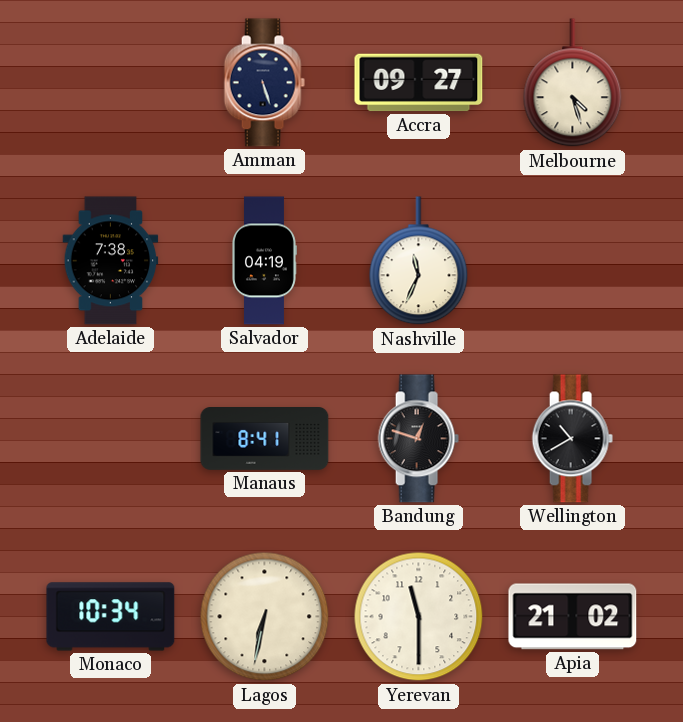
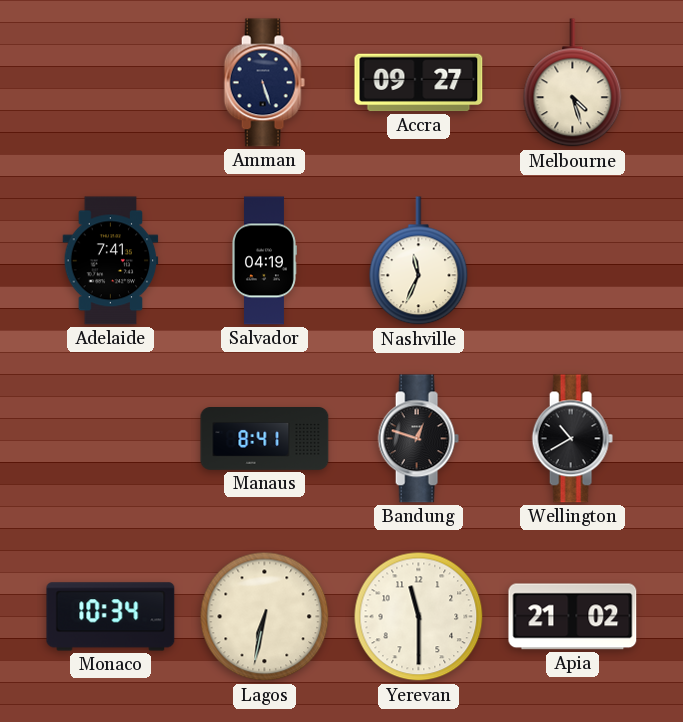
Adelaide: 7:38 -> 7:41
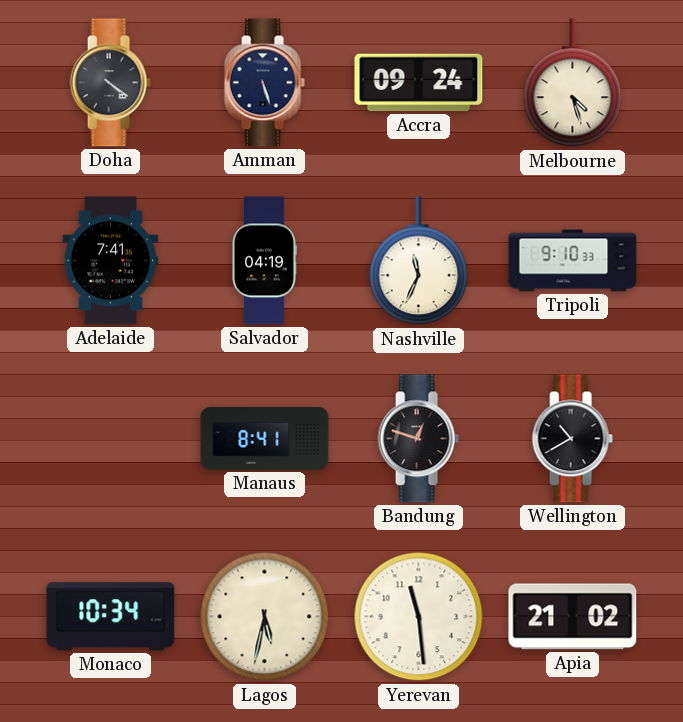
Doha: none -> 4:21
Accra: 09:27 -> 09:24
Tripoli: none -> 9:10
Lagos: 6:32 -> 5:32
Yerevan: 11:30 -> 11:29
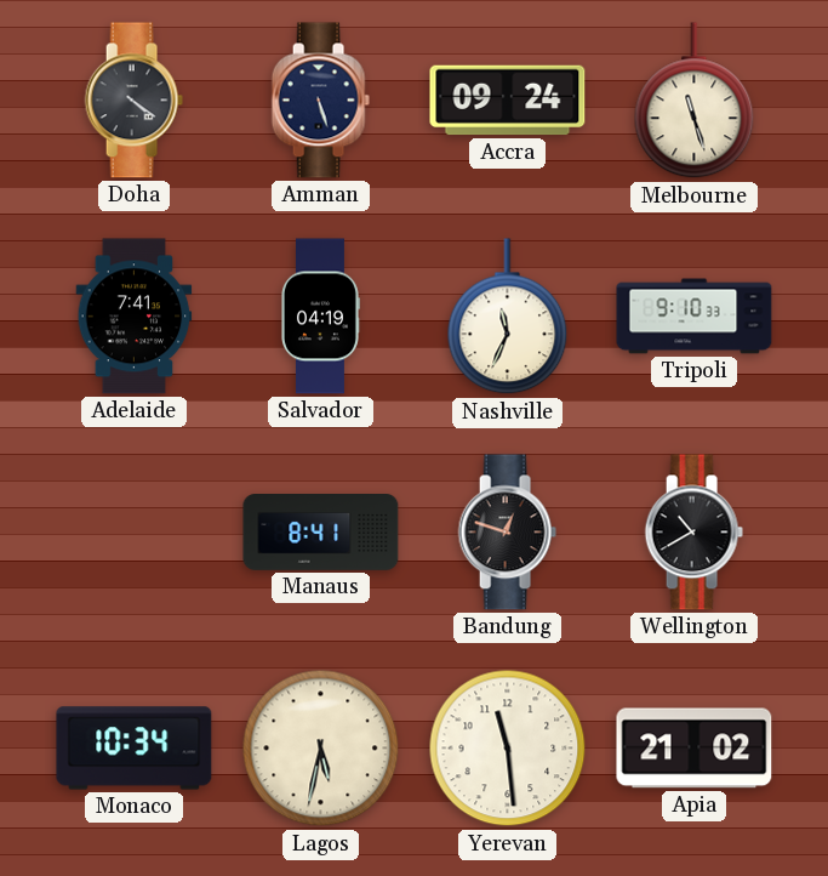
Melbourne: 4:27 -> 11:27
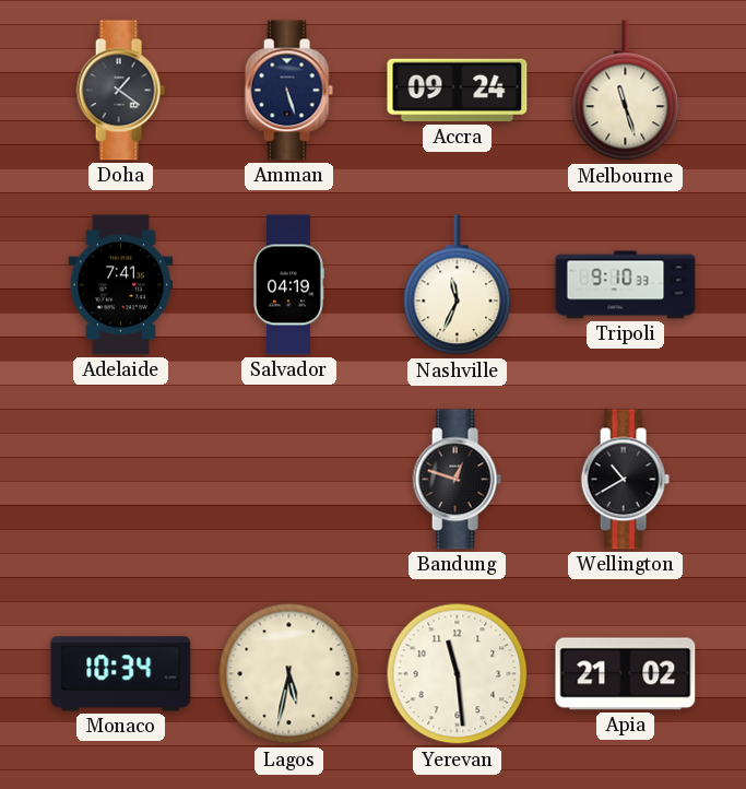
Doha: 4:21 -> 1:21
Manaus: 8:41 -> none
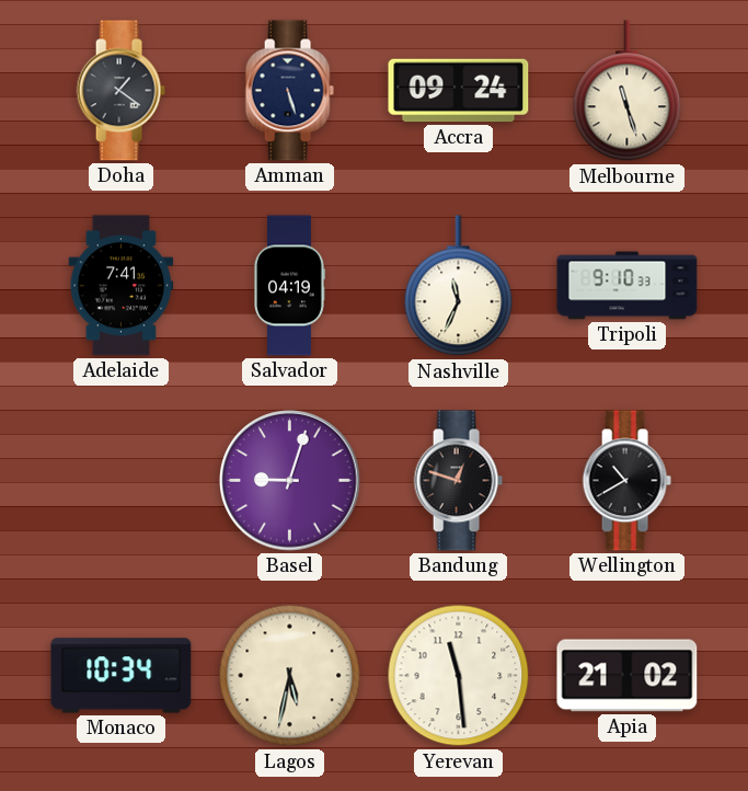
Basel: none -> 9:03
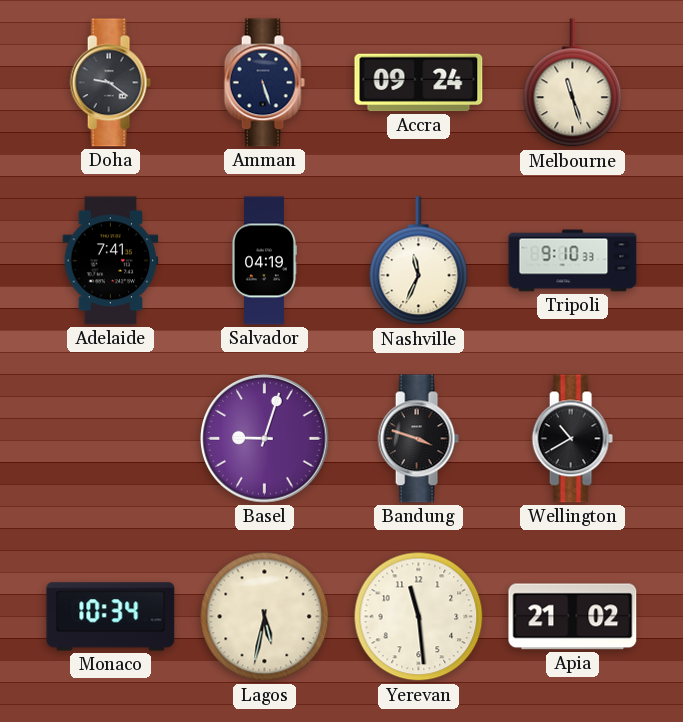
Doha: 1:21 -> 9:21
Bandung: 12:48 -> 3:48
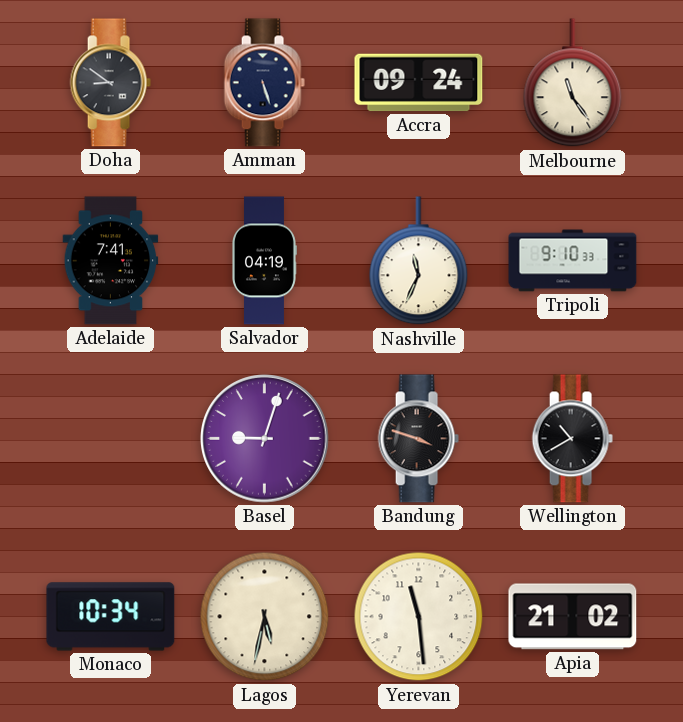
Doha: 9:21 -> 8:51
Melbourne: 11:27 -> 11:24
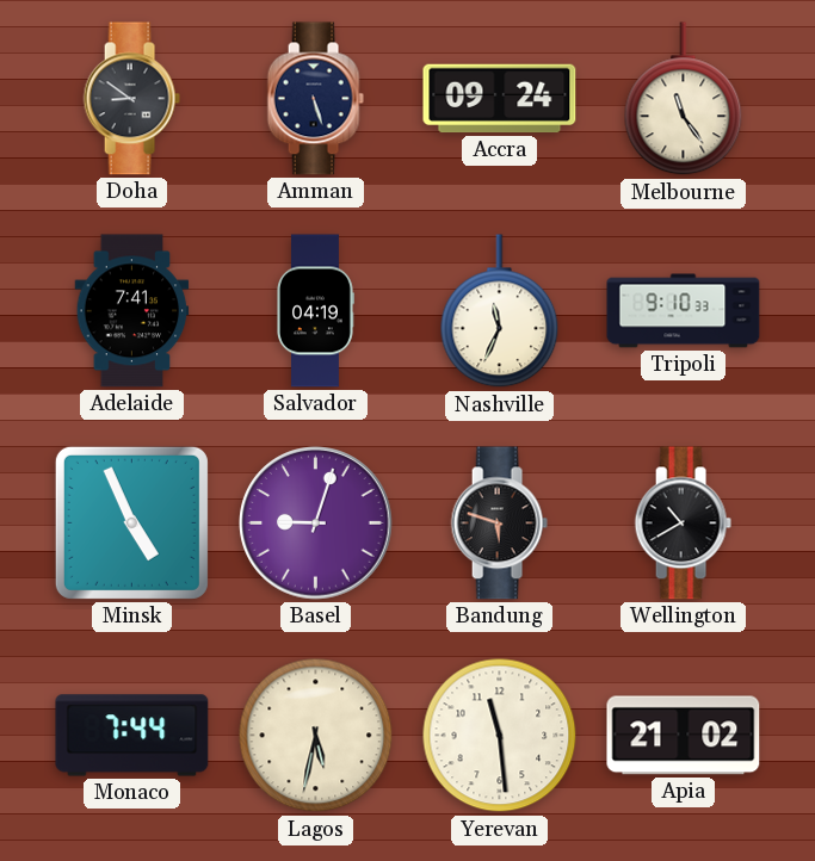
Minsk: none -> 4:56
Bandung: 3:48 -> 5:48
Monaco: 10:34 -> 7:44
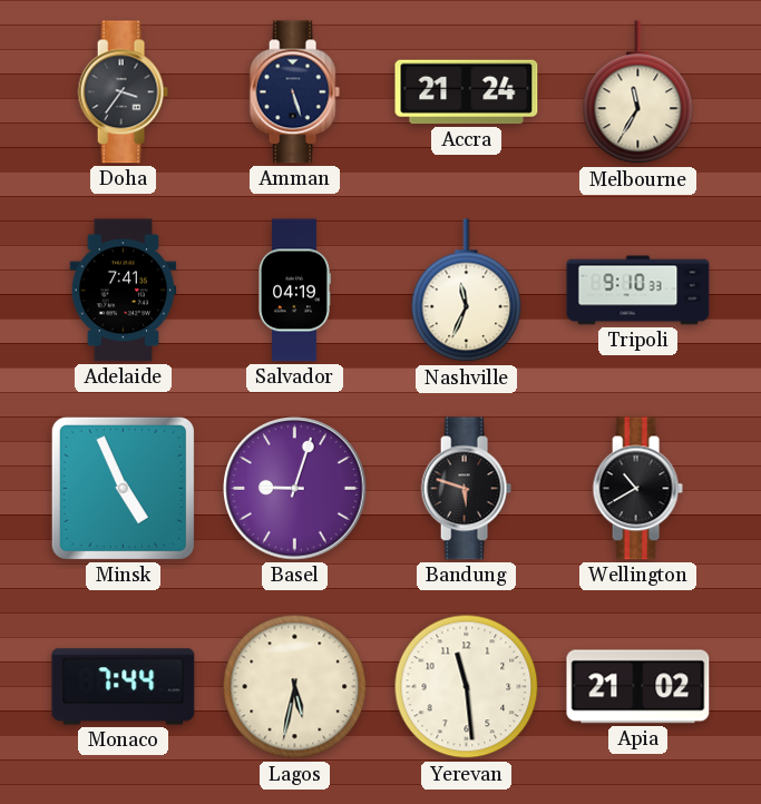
Doha: 8:51 -> 3:36
Accra: 09:24 -> 21:24
Melbourne: 11:24 -> 11:35
